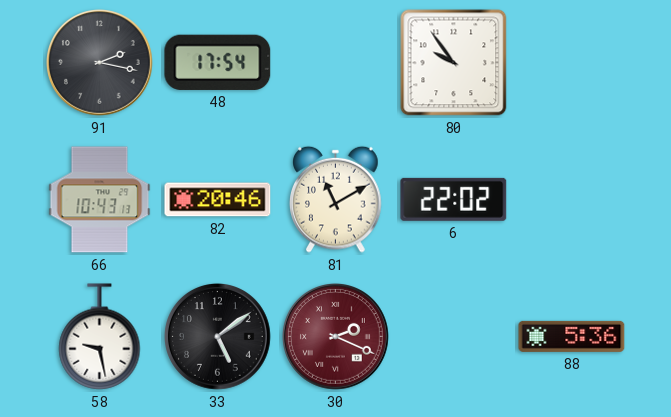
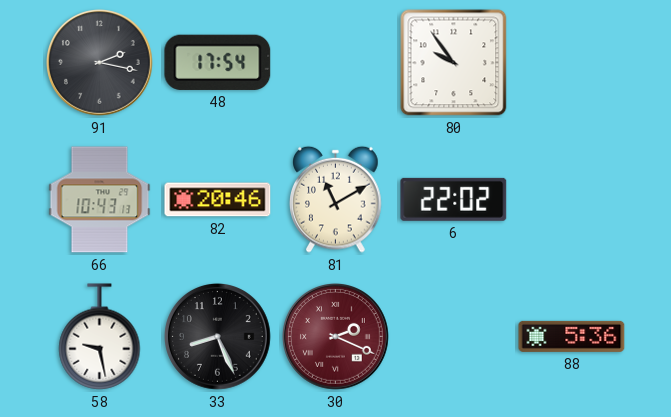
33: 5:09 -> 8:26
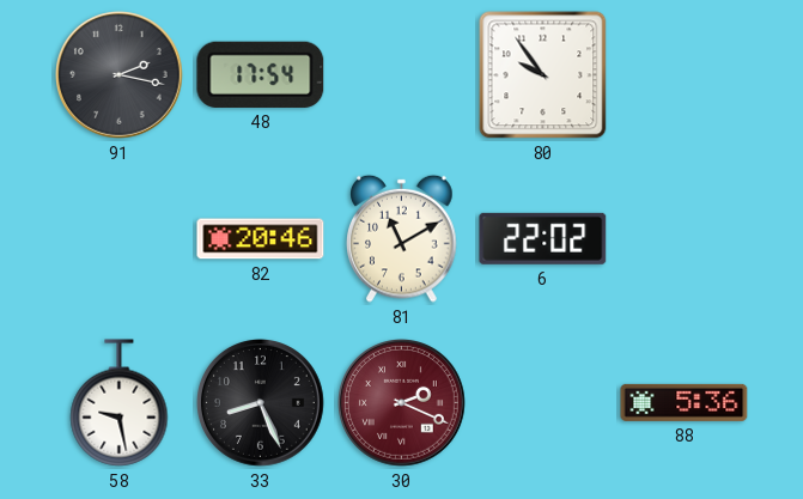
66: 10:43 -> none
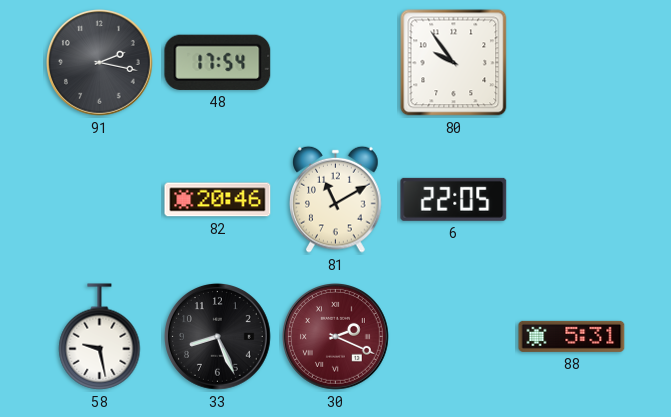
6: 22:02 -> 22:05
88: 5:36 -> 5:31
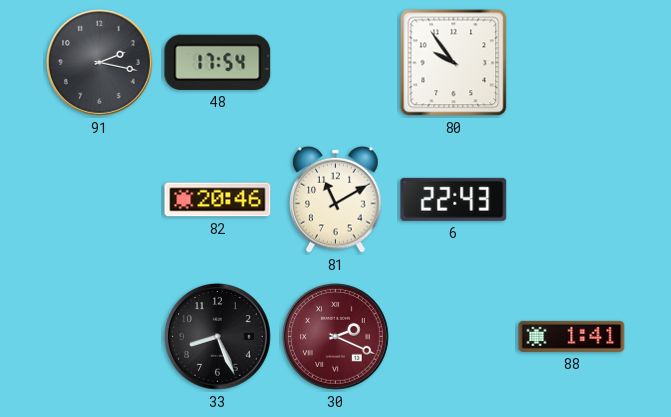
6: 22:05 -> 22:43
58: 9:28 -> none
88: 5:31 -> 1:41
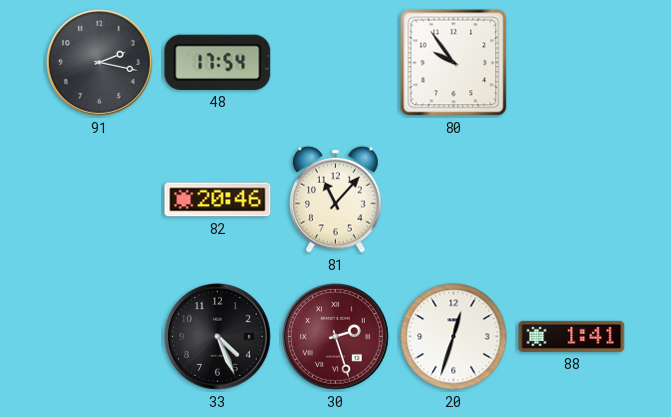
81: 11:10 -> 11:07
6: 22:43 -> none
33: 8:26 -> 4:26
30: 2:19 -> 2:27
20: none -> 12:33
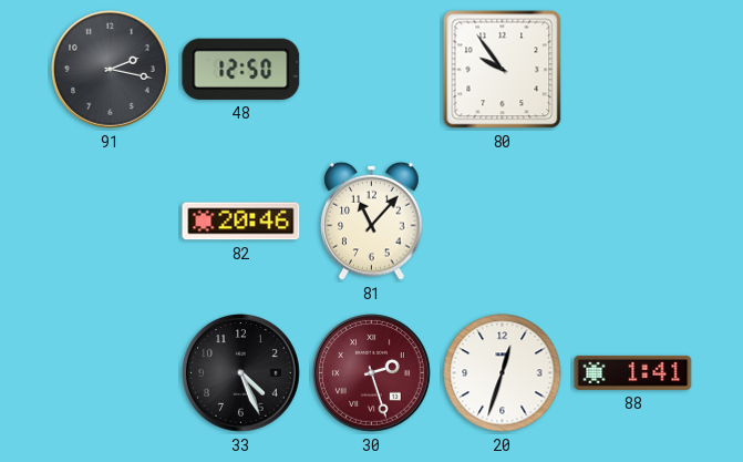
48: 17:54 -> 12:50
